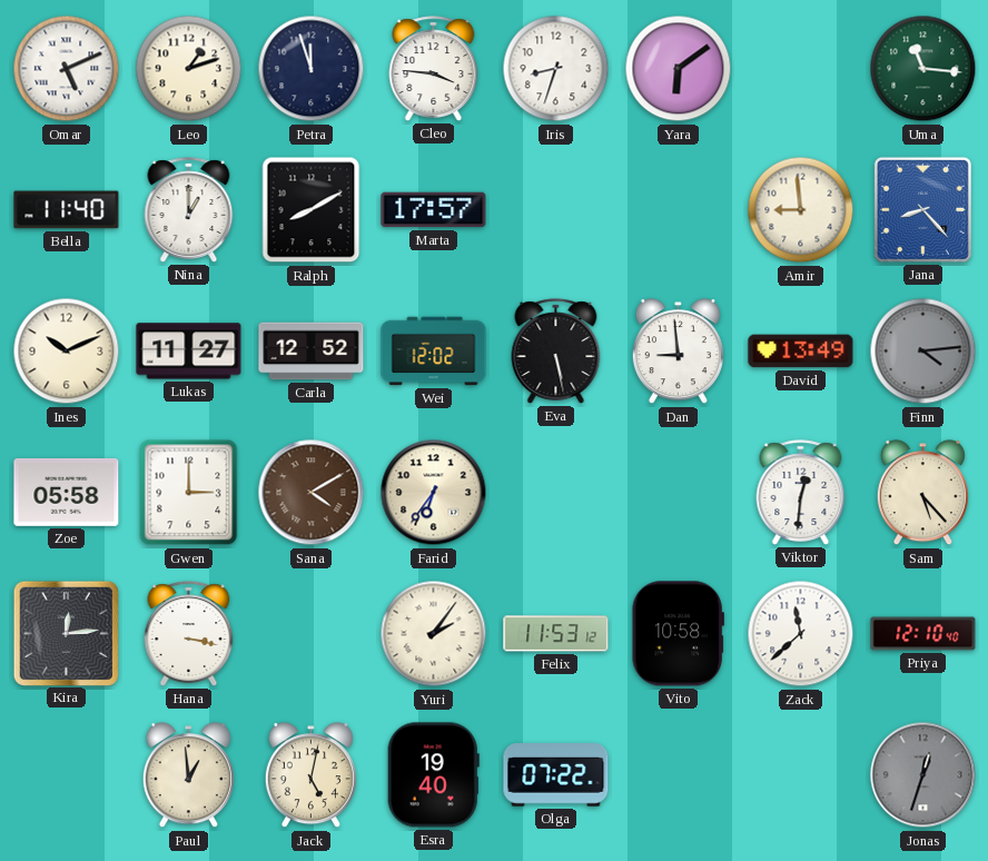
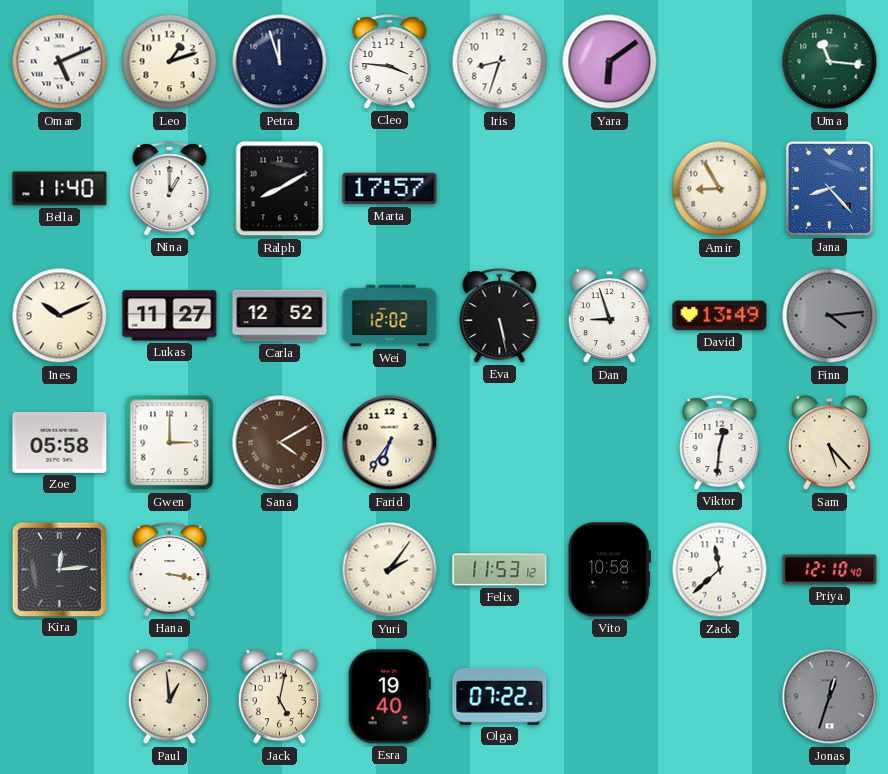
Amir: 8:59 -> 8:55
Dan: 8:59 -> 8:57
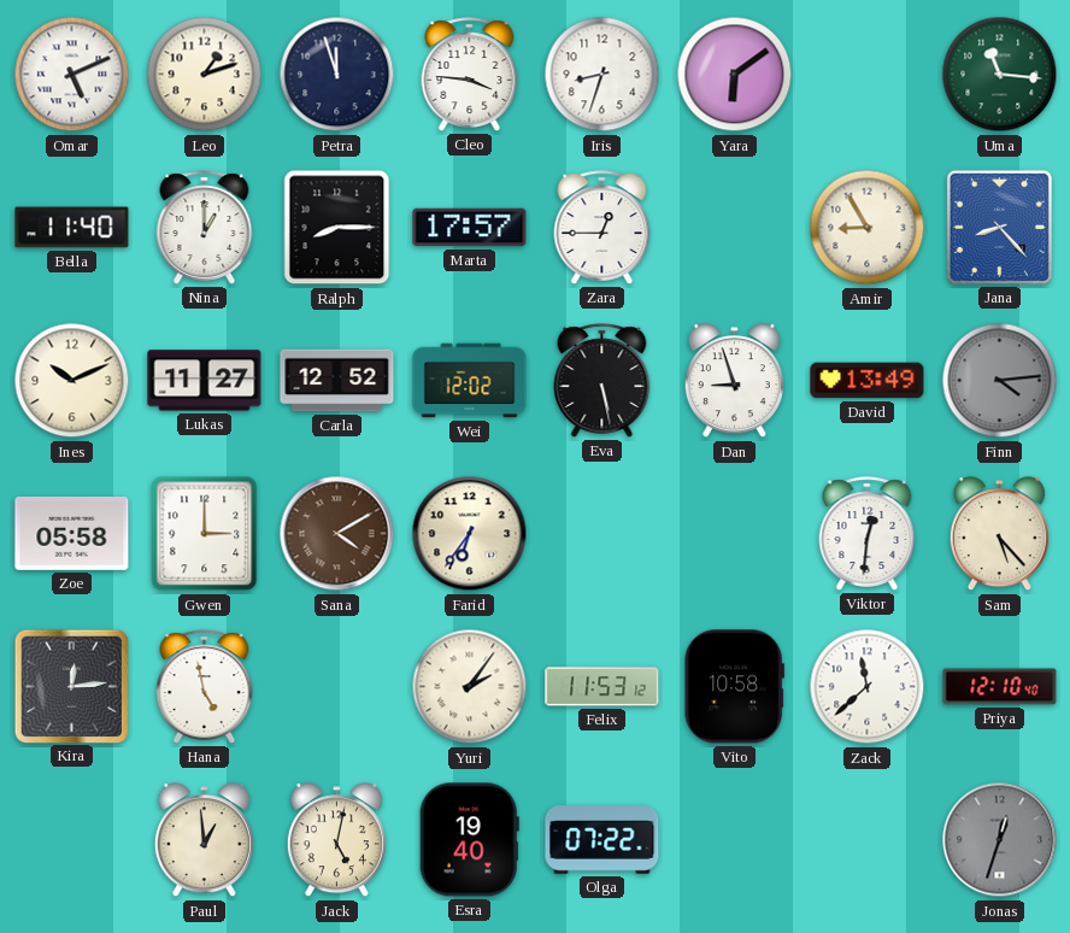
Ralph: 8:10 -> 8:15
Zara: none -> 12:45
Hana: 3:17 -> 4:58
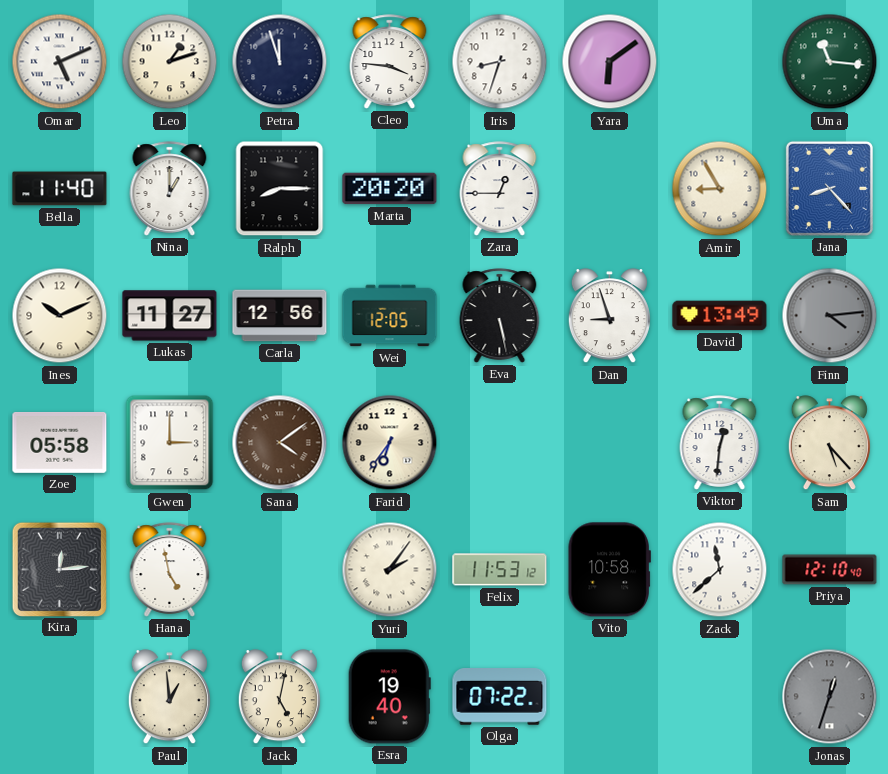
Marta: 17:57 -> 20:20
Carla: 12:52 -> 12:56
Wei: 12:02 -> 12:05
Sana: 4:10 -> 4:09
